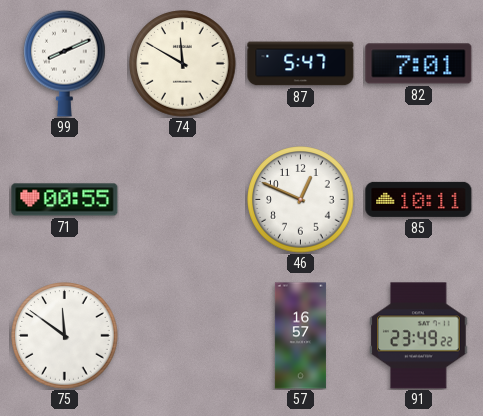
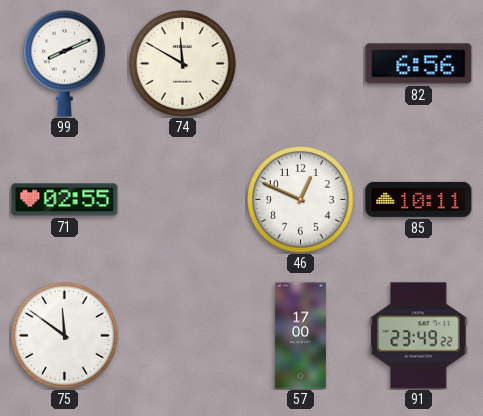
87: 5:47 -> none
82: 7:01 -> 6:56
71: 00:55 -> 02:55
57: 16:57 -> 17:00
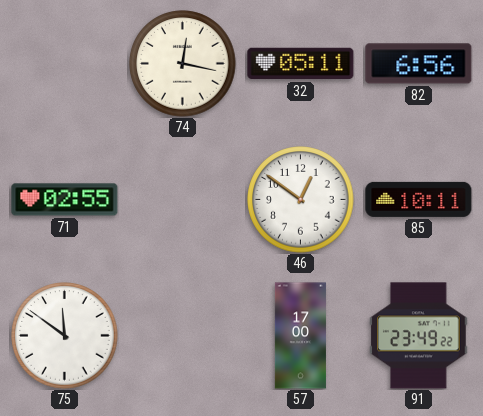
99: 8:11 -> none
74: 11:50 -> 12:17
32: none -> 05:11
46: 12:49 -> 12:51
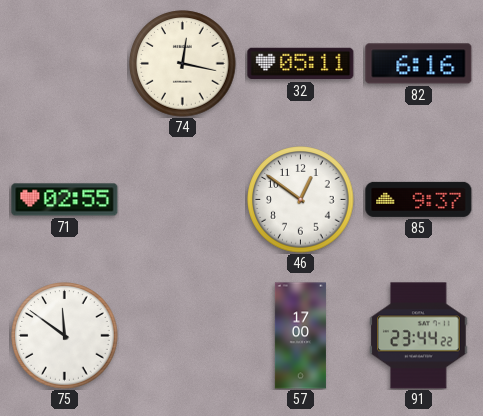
82: 6:56 -> 6:16
85: 10:11 -> 9:37
91: 23:49 -> 23:44
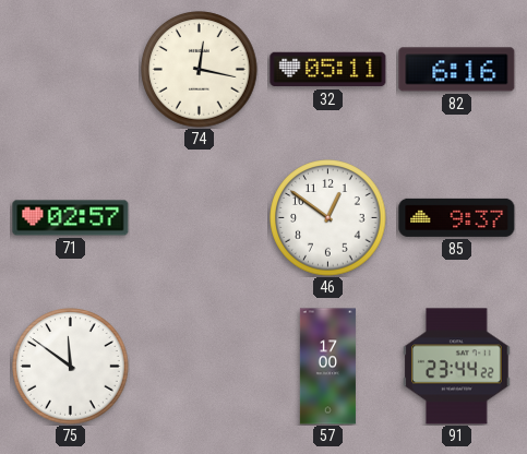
71: 02:55 -> 02:57
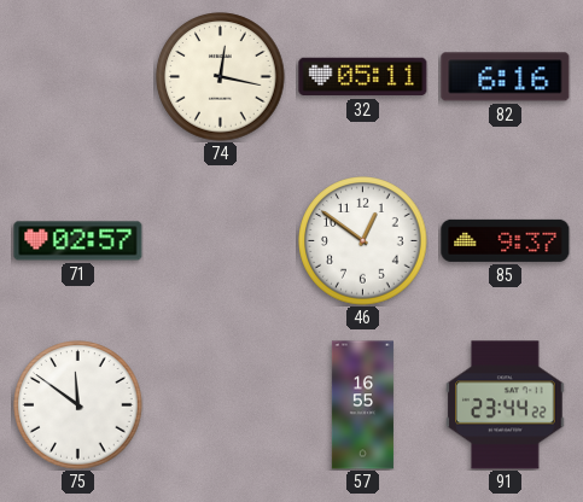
57: 17:00 -> 16:55
